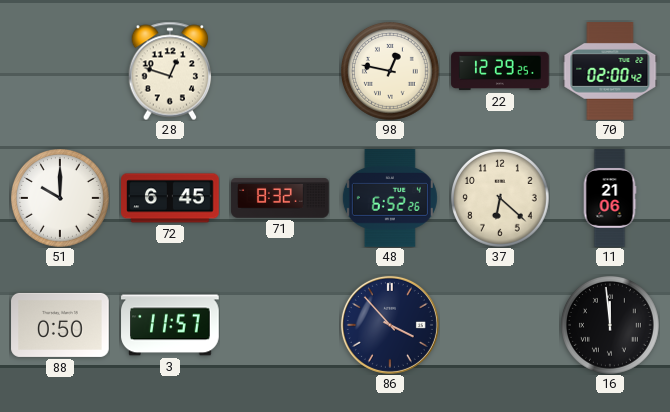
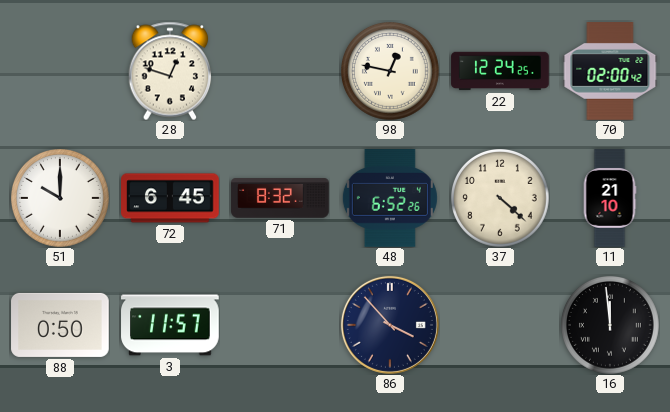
22: 12:29 -> 12:24
37: 6:22 -> 4:22
11: 21:06 -> 21:10
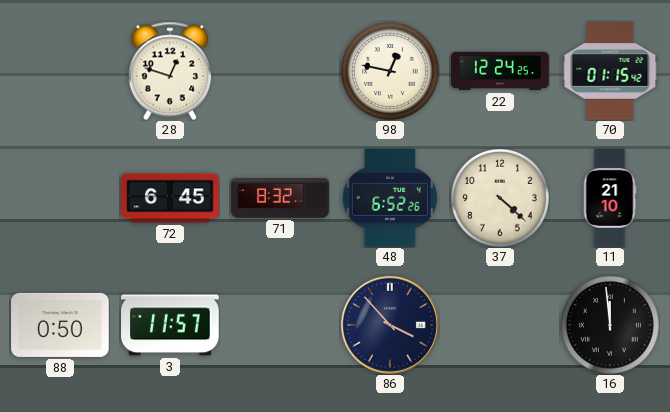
70: 02:00 -> 01:15
51: 10:00 -> none
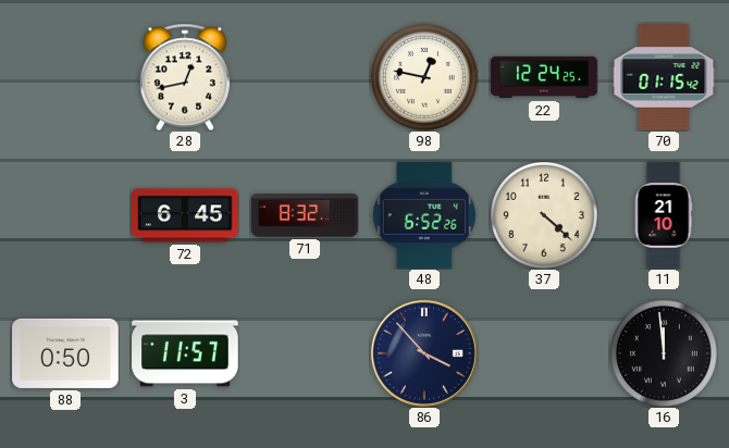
28: 12:48 -> 12:43
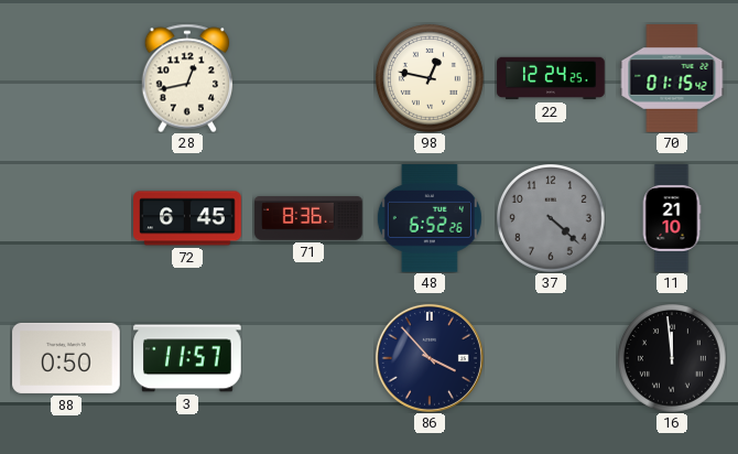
71: 8:32 -> 8:36
37 dial: cream -> grey
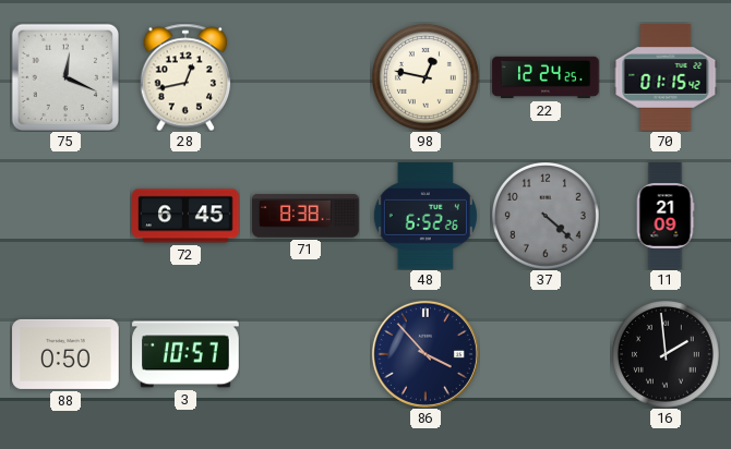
75: none -> 12:19
71: 8:36 -> 8:38
11: 21:10 -> 21:09
3: 11:57 -> 10:57
16: 11:59 -> 1:59
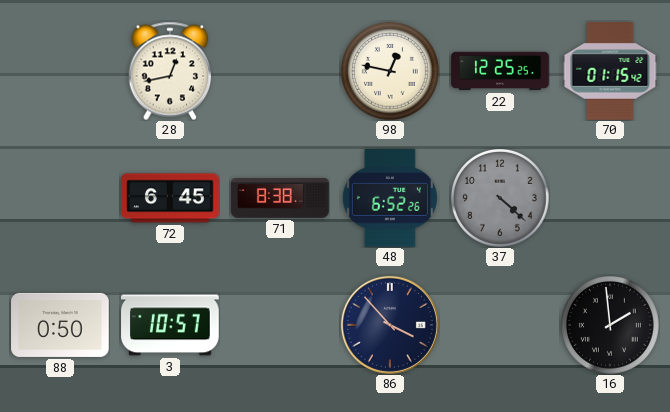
75: 12:19 -> none
22: 12:24 -> 12:25
11: 21:09 -> none
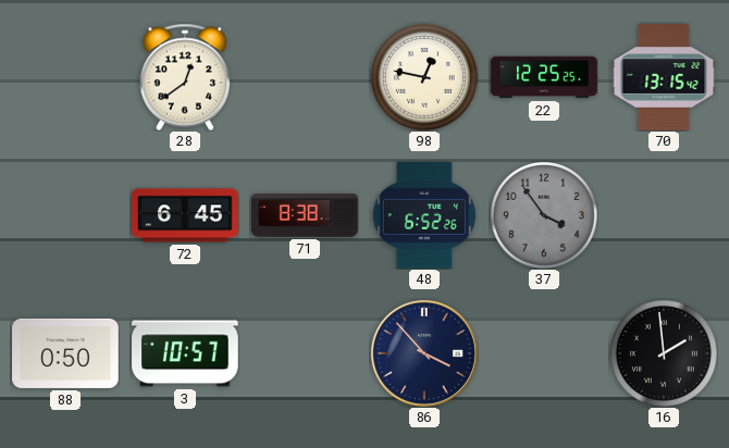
28: 12:43 -> 12:39
70: 01:15 -> 13:15
37: 4:22 -> 3:54
